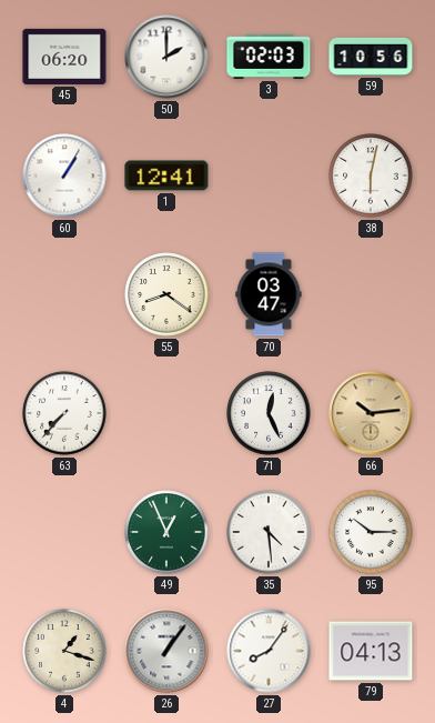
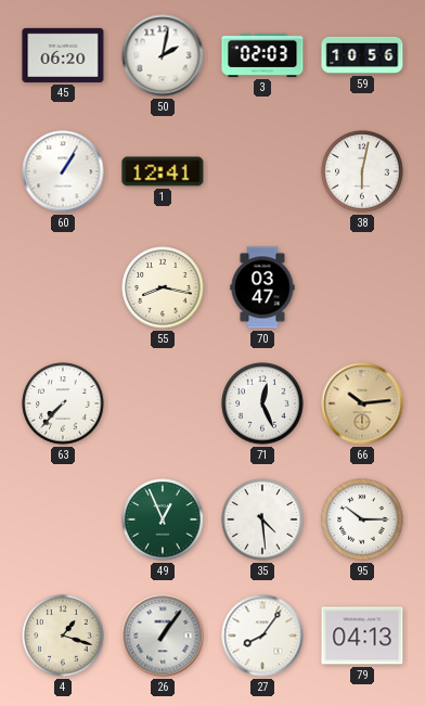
50: 2:00 -> 2:02
55: 8:21 -> 8:17
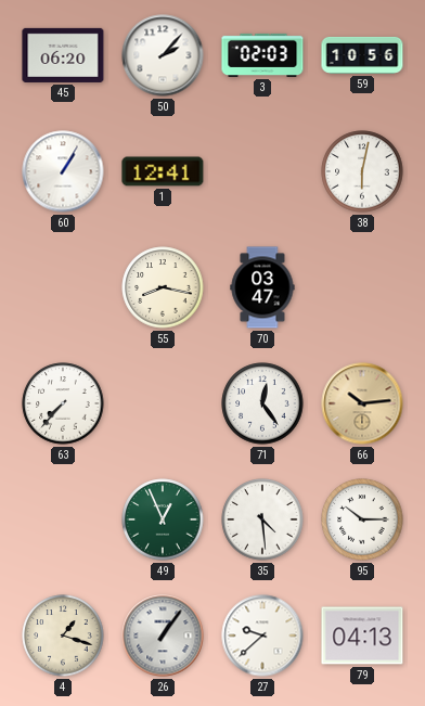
50: 2:02 -> 2:07
71: 12:26 -> 12:24
27: 8:06 -> 9:38
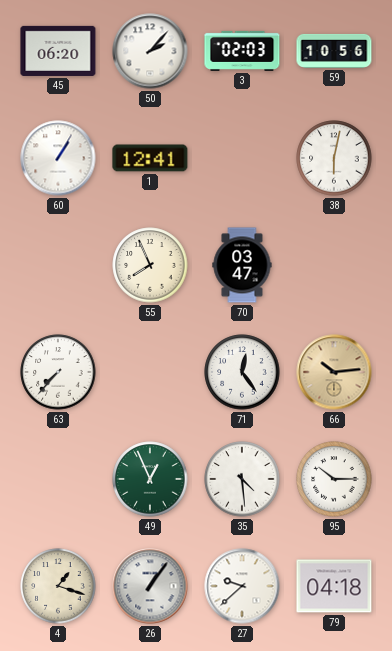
55: 8:17 -> 7:56
79: 04:13 -> 04:18
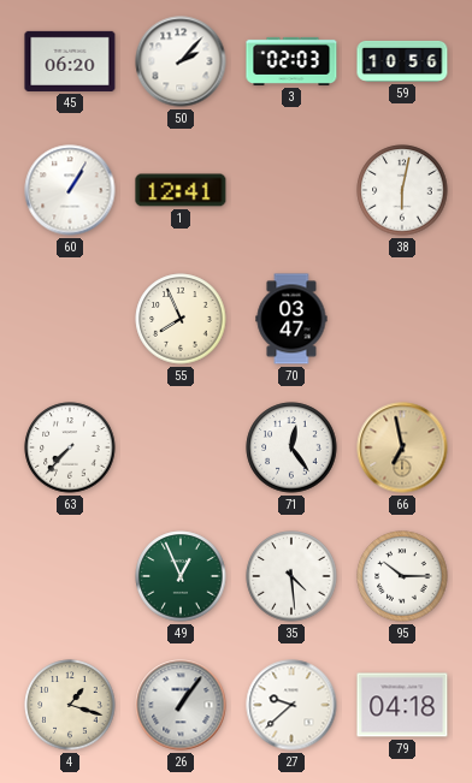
66: 10:14 -> 6:58
